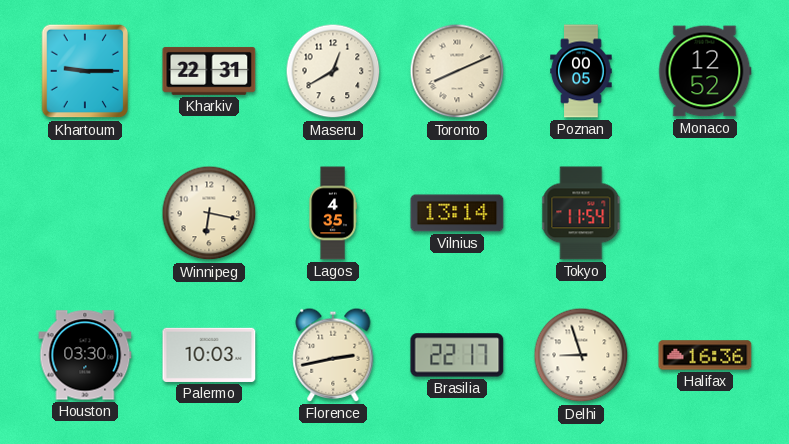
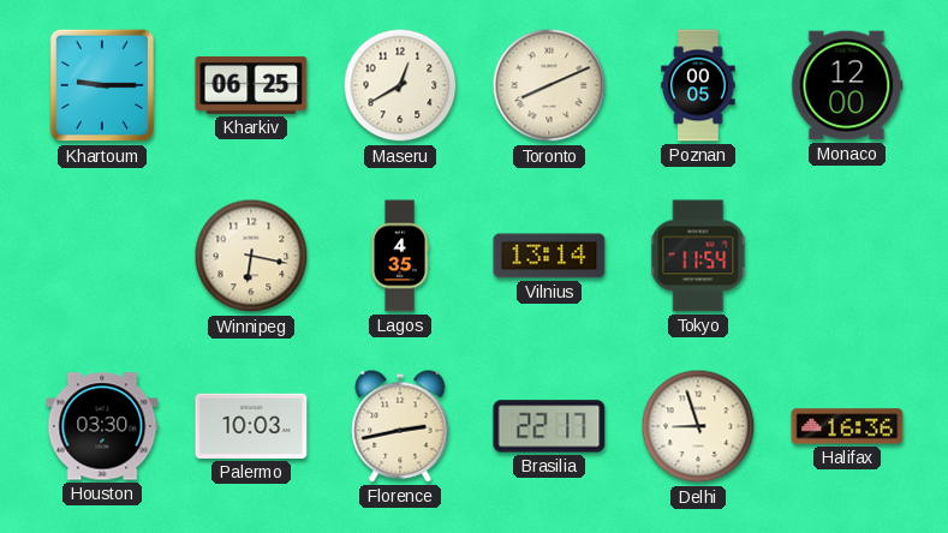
Kharkiv: 22:31 -> 06:25
Monaco: 12:52 -> 12:00
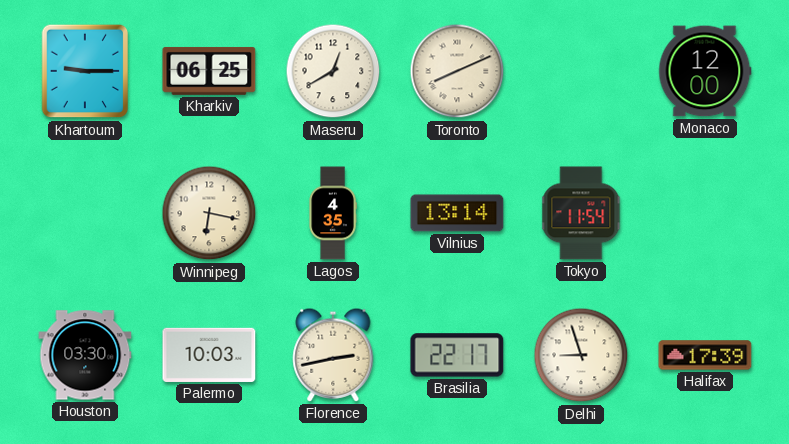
Poznan: 00:05 -> none
Halifax: 16:36 -> 17:39
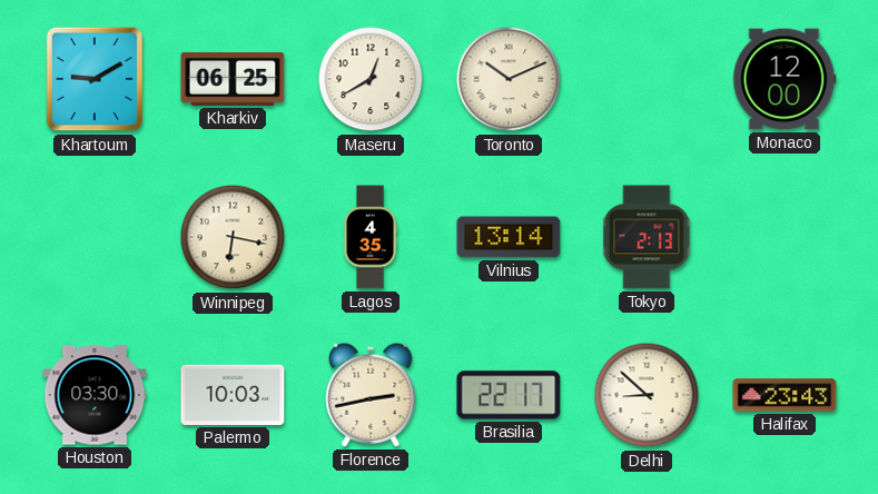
Khartoum: 9:15 -> 9:10
Toronto: 8:11 -> 10:11
Tokyo: 11:54 -> 2:13
Delhi: 8:57 -> 8:52
Halifax: 17:39 -> 23:43
